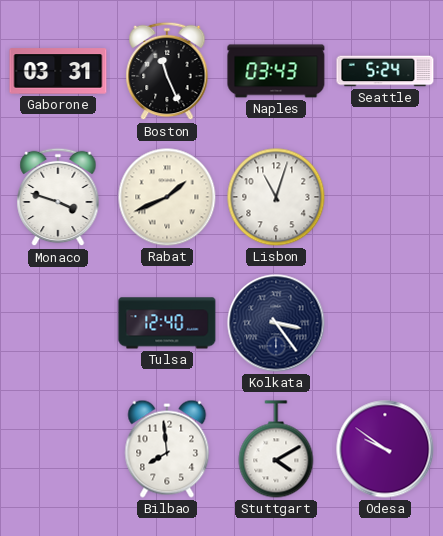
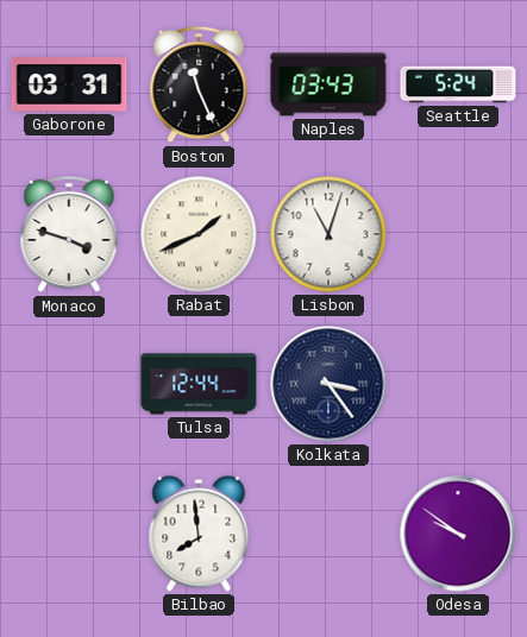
Tulsa: 12:40 -> 12:44
Stuttgart: 4:10 -> none
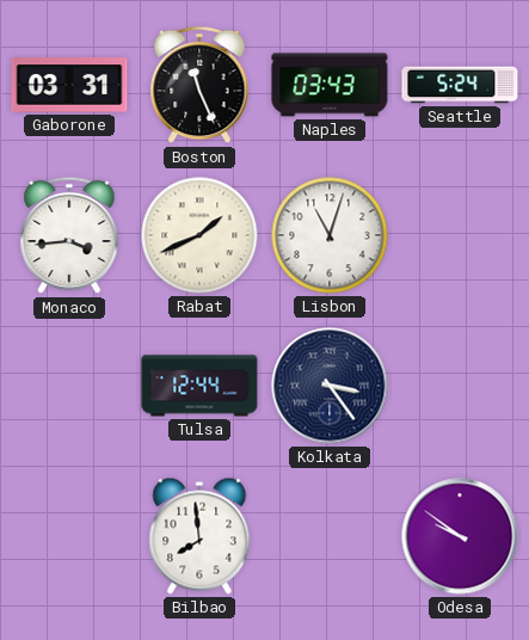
Monaco: 3:48 -> 3:44
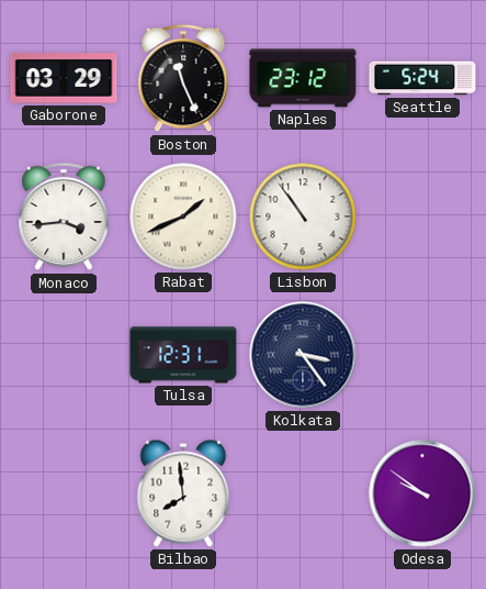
Gaborone: 03:31 -> 03:29
Naples: 03:43 -> 23:12
Lisbon: 11:03 -> 10:54
Tulsa: 12:44 -> 12:31
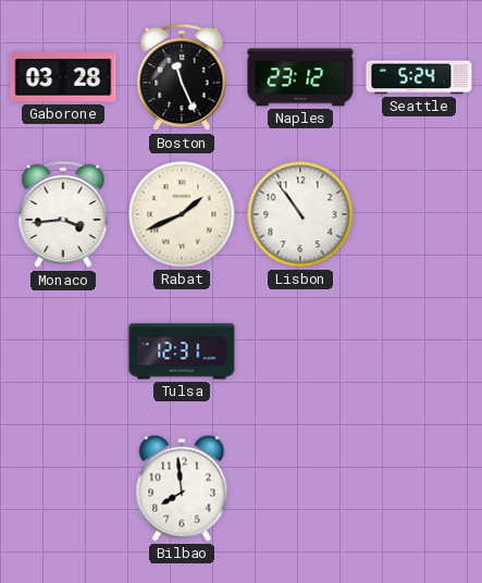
Gaborone: 03:29 -> 03:28
Kolkata: 3:24 -> none
Odesa: 9:51 -> none
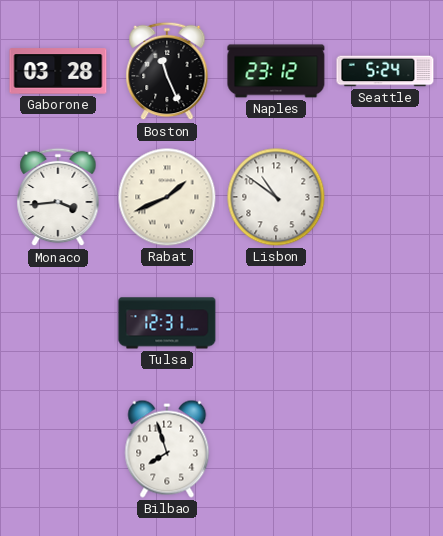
Lisbon: 10:54 -> 10:51
Bilbao: 7:59 -> 7:57
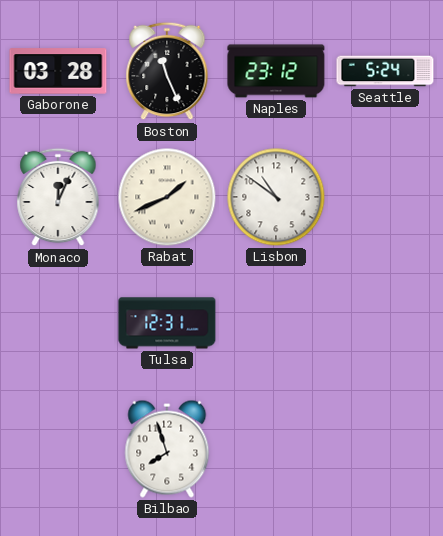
Monaco: 3:44 -> 12:04
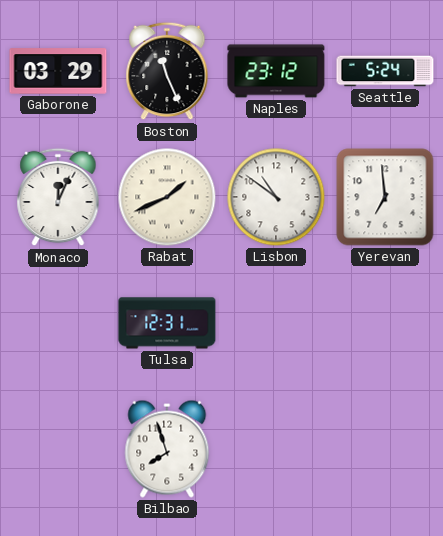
Gaborone: 03:28 -> 03:29
Yerevan: none -> 6:59
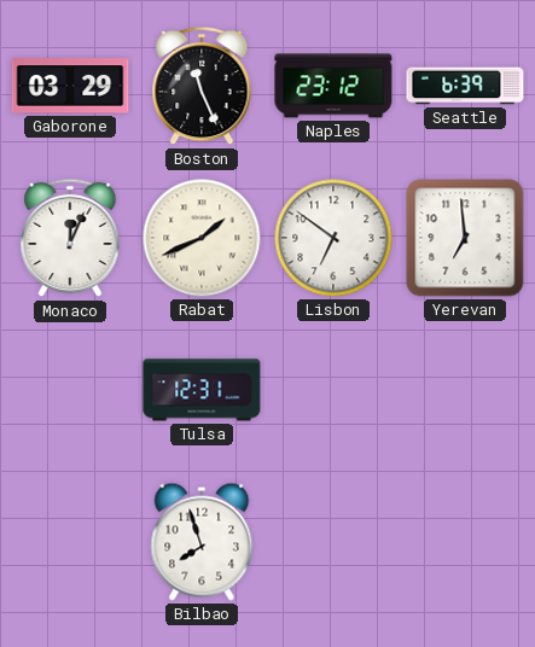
Seattle: 5:24 -> 6:39
Lisbon: 10:51 -> 6:51
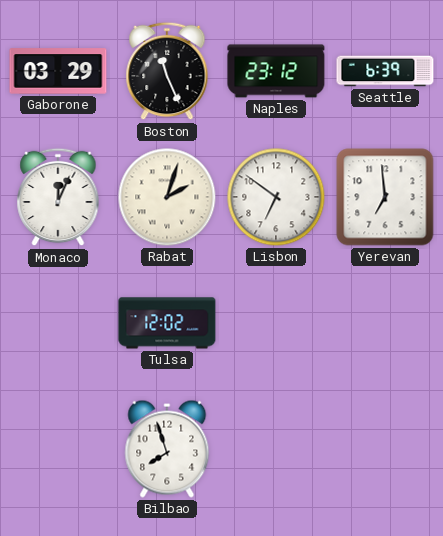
Rabat: 1:41 -> 2:03
Tulsa: 12:31 -> 12:02
